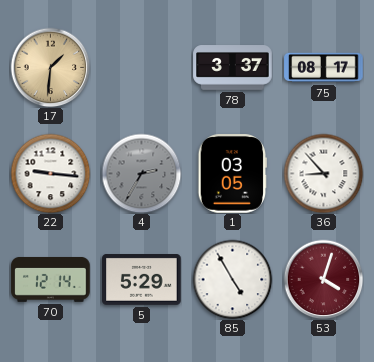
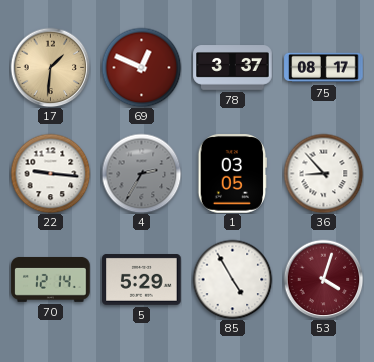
69: none -> 12:49
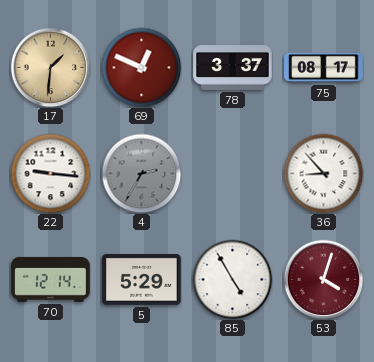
1: 03:05 -> none
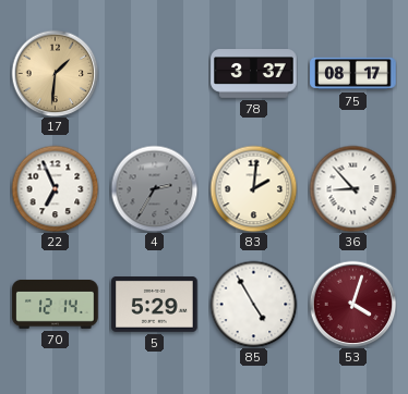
69: 12:49 -> none
22: 9:16 -> 6:56
83: none -> 2:01
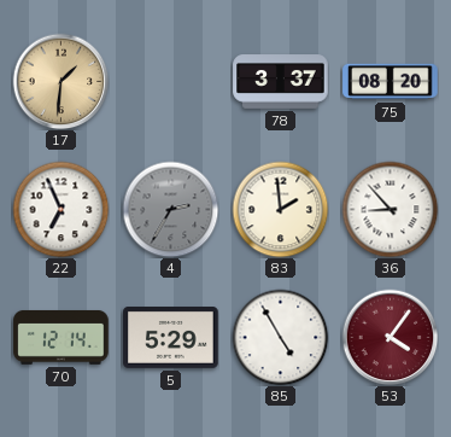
75: 08:17 -> 08:20
83: 2:01 -> 1:59
53: 4:03 -> 4:06
